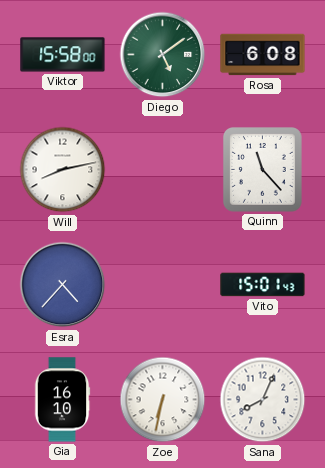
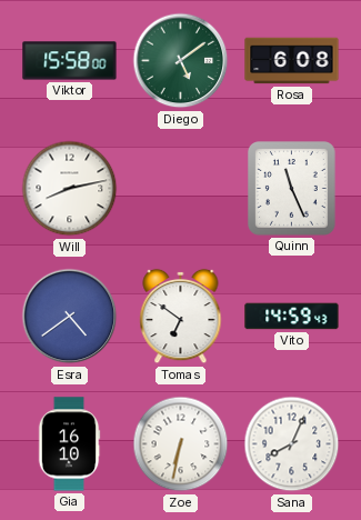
Quinn: 11:23 -> 11:26
Esra: 4:37 -> 4:39
Tomas: none -> 6:51
Vito: 15:01 -> 14:59
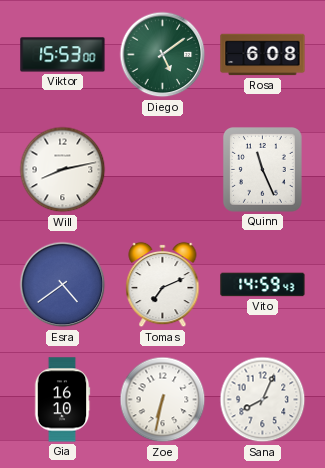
Viktor: 15:58 -> 15:53
Tomas: 6:51 -> 7:11
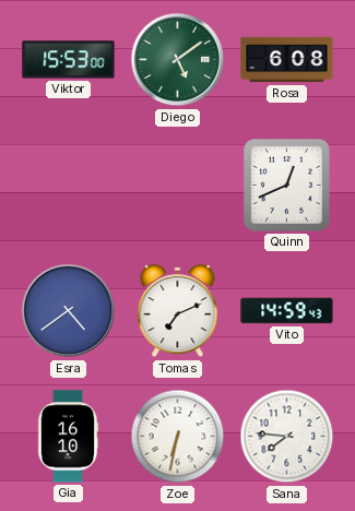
Will: 8:13 -> none
Quinn: 11:26 -> 12:41
Sana: 8:04 -> 7:46
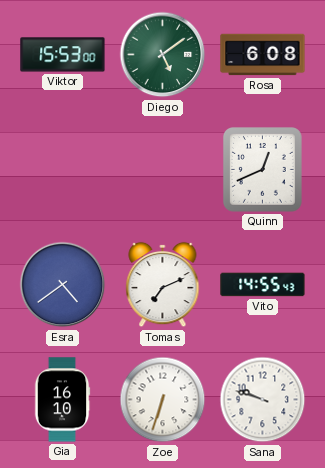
Vito: 14:59 -> 14:55
Zoe: 6:32 -> 6:33
Sana: 7:46 -> 9:48
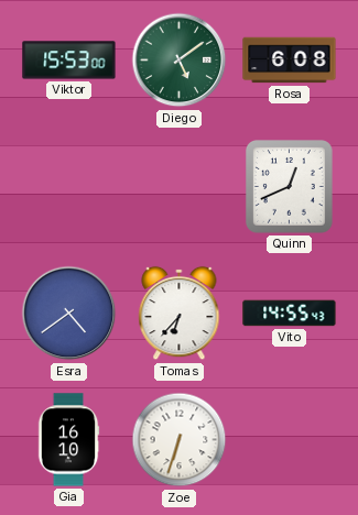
Tomas: 7:11 -> 6:37
Sana: 9:48 -> none
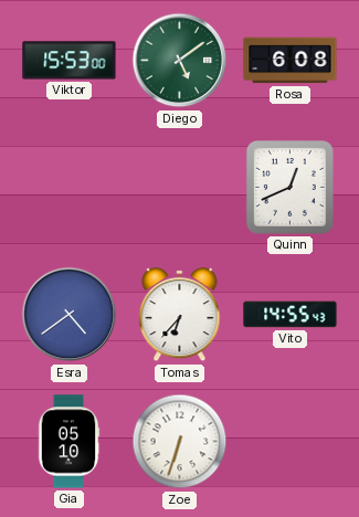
Gia: 16:10 -> 05:10
